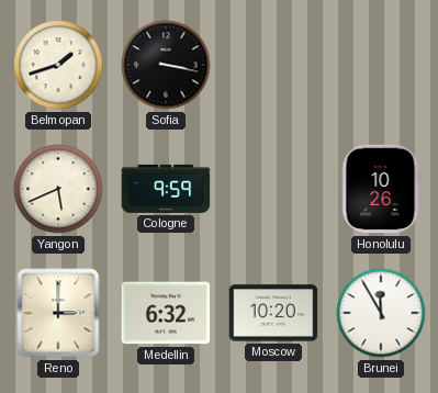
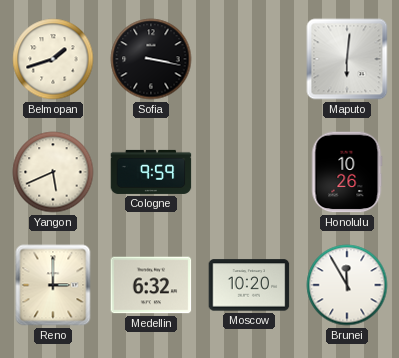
Maputo: none -> 6:01
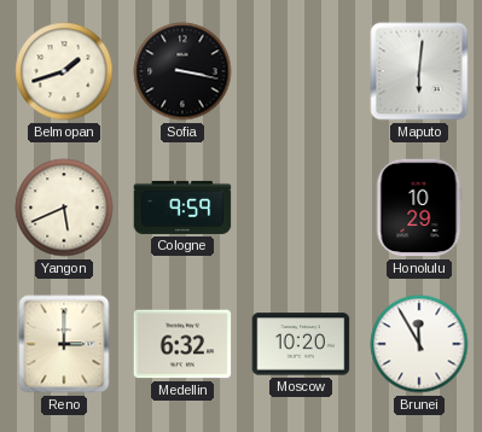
Honolulu: 10:26 -> 10:29
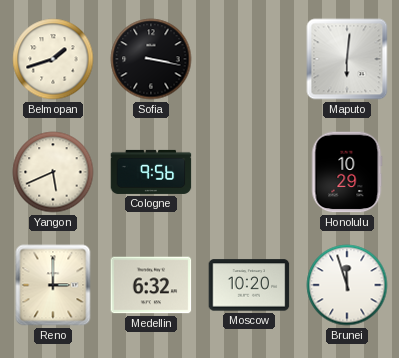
Cologne: 9:59 -> 9:56
Brunei: 11:55 -> 11:57
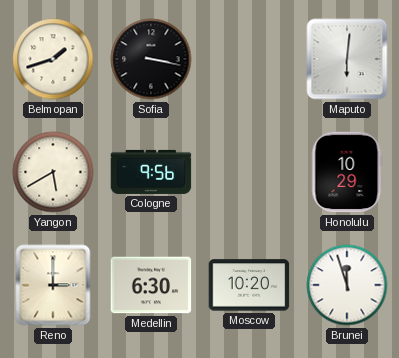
Yangon: 5:41 -> 5:40
Medellin: 6:32 -> 6:30
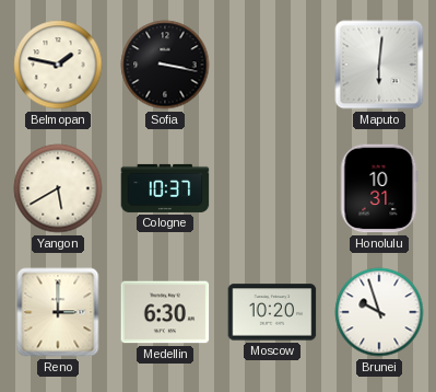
Belmopan: 1:42 -> 1:47
Cologne: 9:56 -> 10:37
Honolulu: 10:29 -> 10:31
Brunei: 11:57 -> 9:57
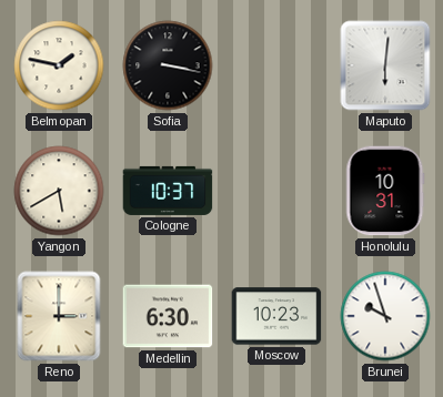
Moscow: 10:20 -> 10:23
